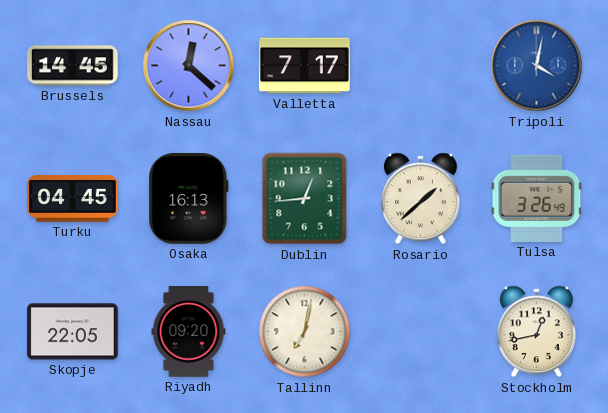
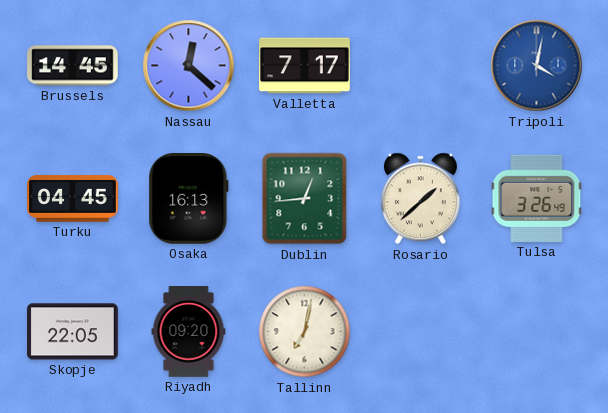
Stockholm: 12:43 -> none
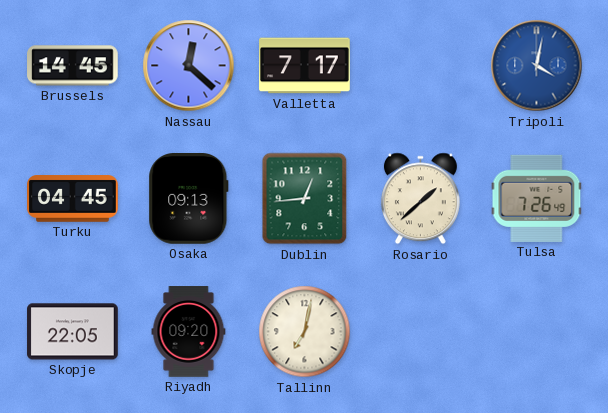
Osaka: 16:13 -> 09:13
Tulsa: 3:26 -> 7:26
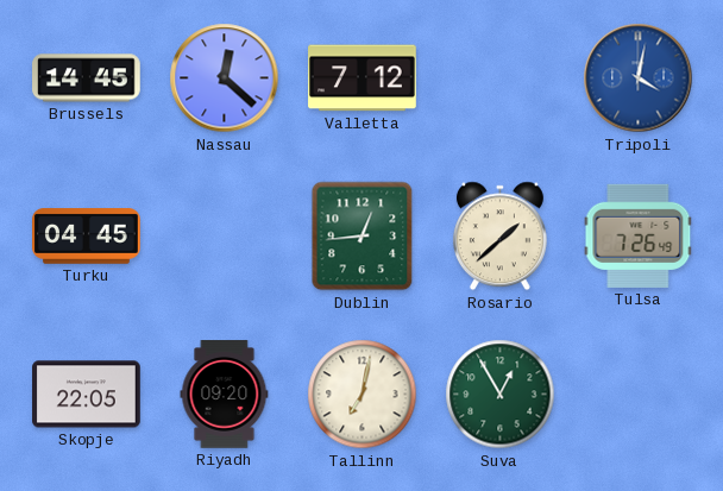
Valletta: 7:17 -> 7:12
Osaka: 09:13 -> none
Suva: none -> 12:55
